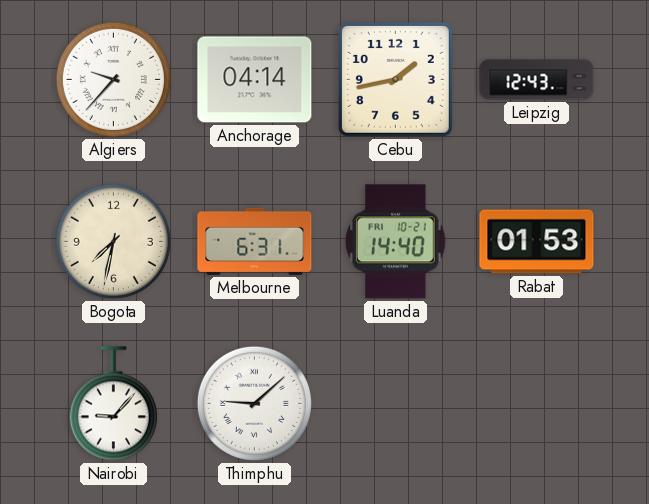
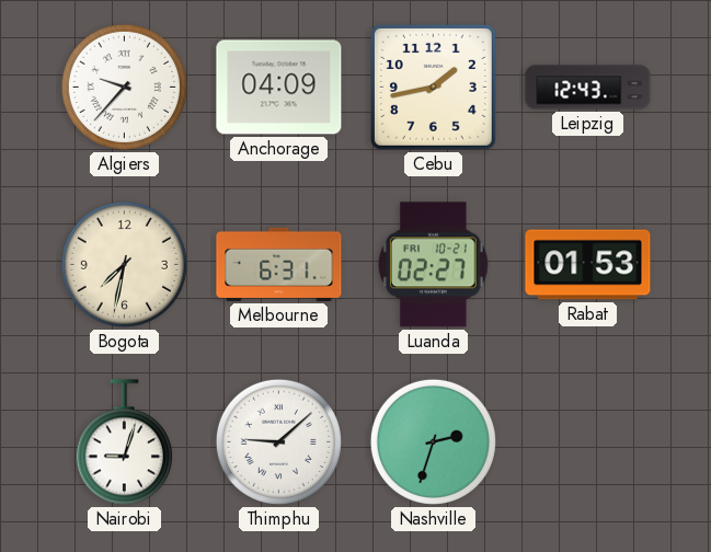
Anchorage: 04:14 -> 04:09
Luanda: 14:40 -> 02:27
Nairobi: 9:07 -> 9:03
Nashville: none -> 2:33
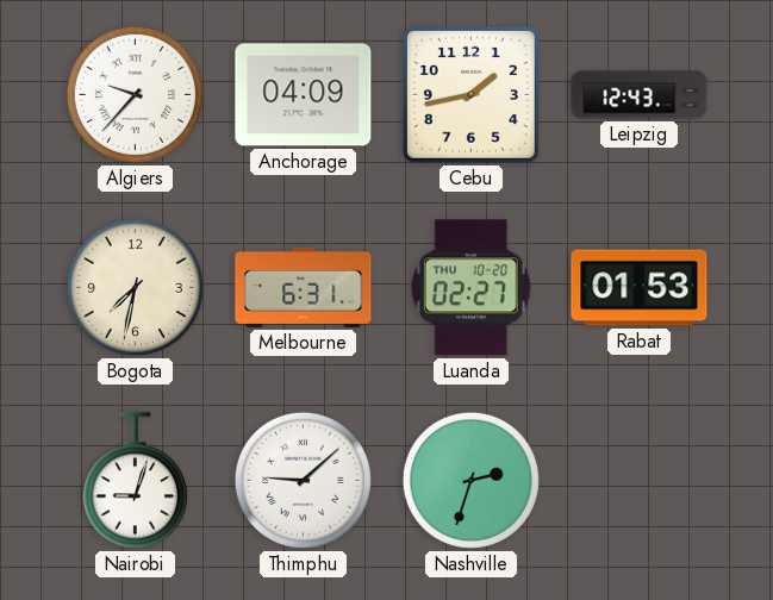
Luanda date: FRI 10-21 -> THU 10-20
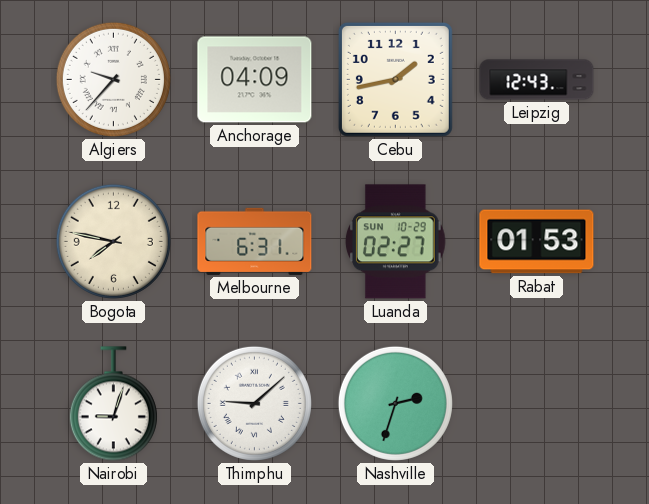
Bogota: 7:32 -> 7:47
Luanda date: THU 10-20 -> SUN 10-29
